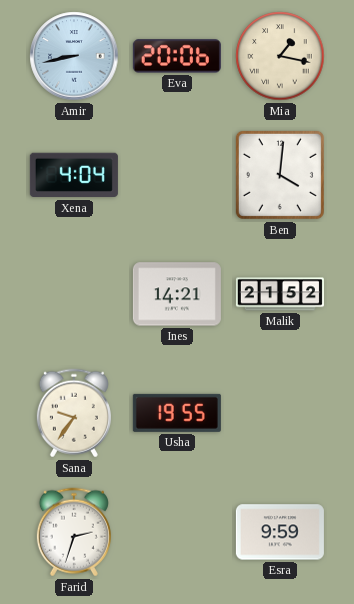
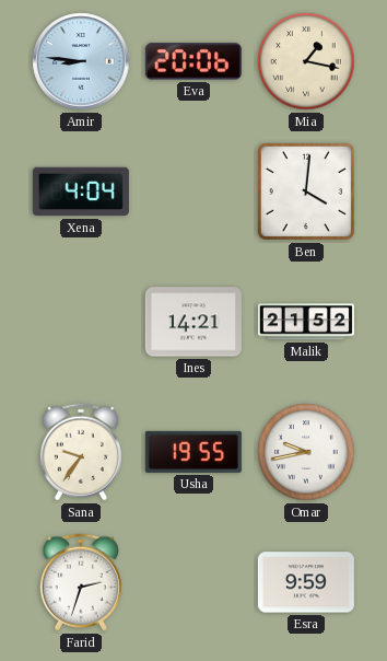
Amir: 8:43 -> 8:46
Omar: none -> 9:43
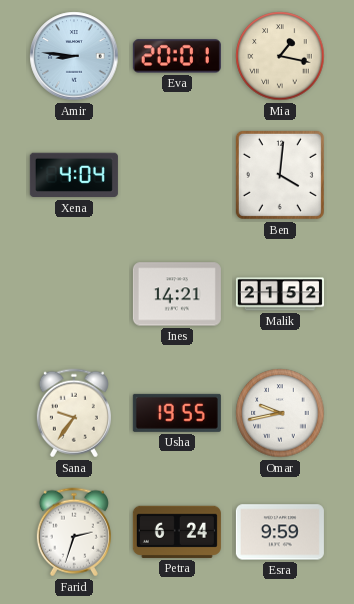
Eva: 20:06 -> 20:01
Petra: none -> 6:24
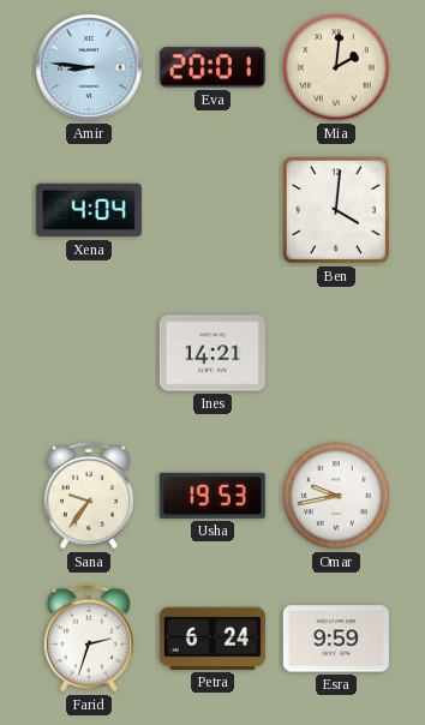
Mia: 1:17 -> 2:01
Malik: 21:52 -> none
Usha: 19:55 -> 19:53
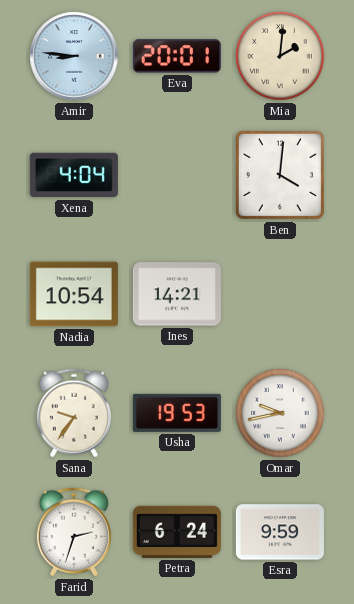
Nadia: none -> 10:54
